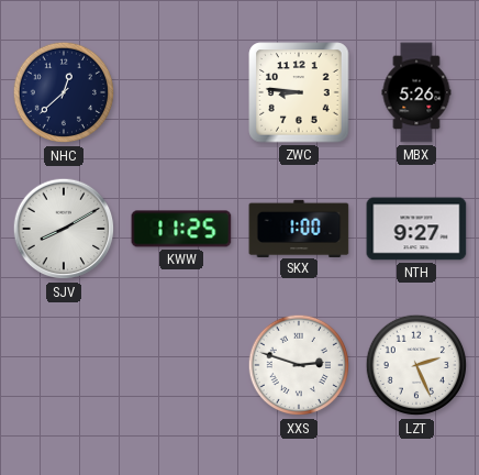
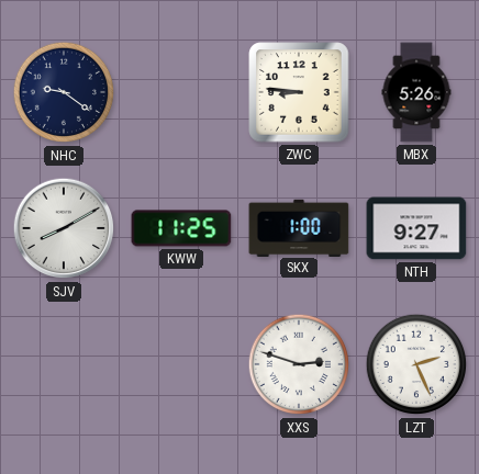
NHC: 12:38 -> 9:21
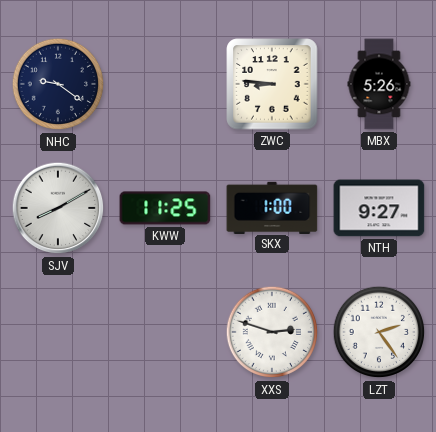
LZT: 2:26 -> 2:24
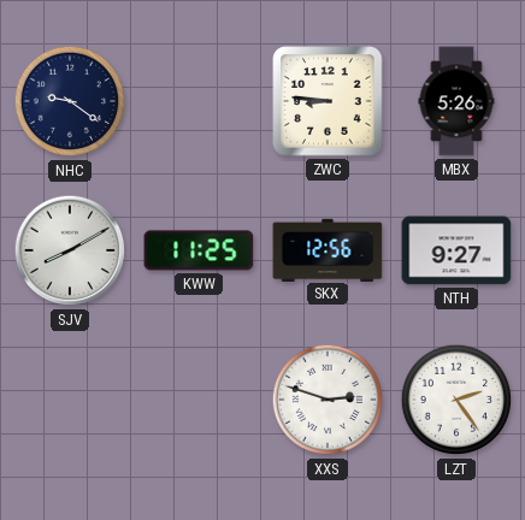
SKX: 1:00 -> 12:56
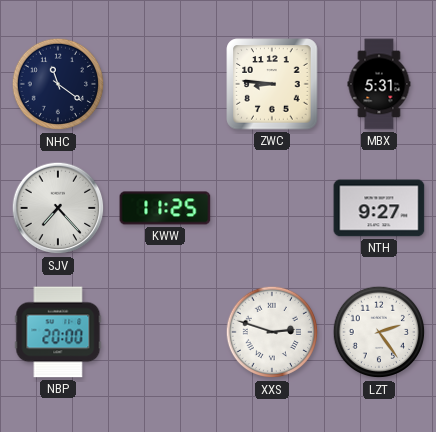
NHC: 9:21 -> 11:21
MBX: 5:26 -> 5:31
SJV: 8:10 -> 7:23
SKX: 12:56 -> none
NBP: none -> 20:00
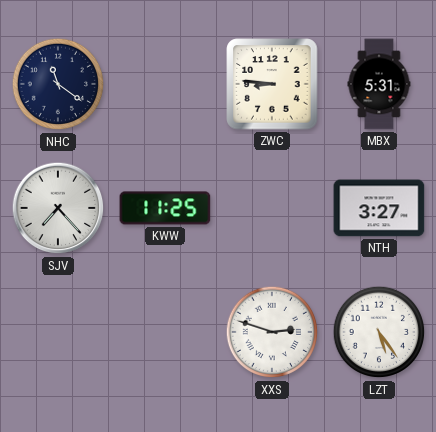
NTH: 9:27 -> 3:27
NBP: 20:00 -> none
LZT: 2:24 -> 5:24
